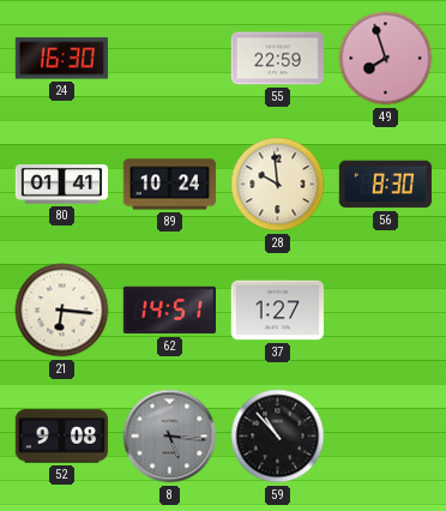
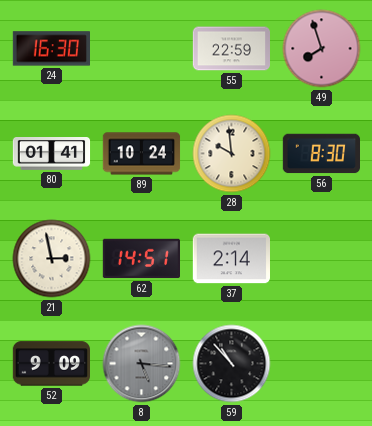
21: 6:16 -> 2:58
37: 1:27 -> 2:14
52: 9:08 -> 9:09
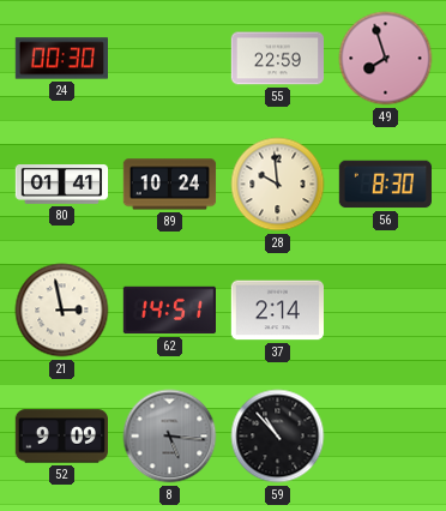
24: 16:30 -> 00:30
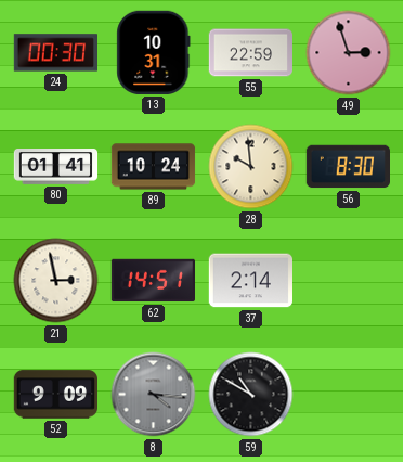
13: none -> 10:31
49: 7:57 -> 2:57
8: 5:16 -> 4:16
59: 10:53 -> 10:50
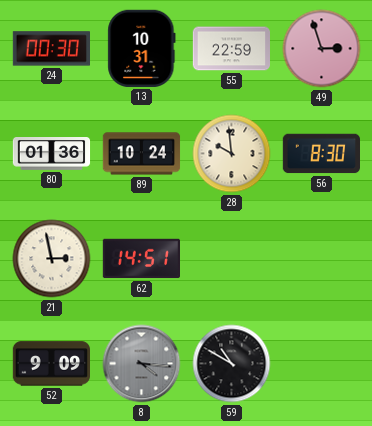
80: 01:41 -> 01:36
37: 2:14 -> none
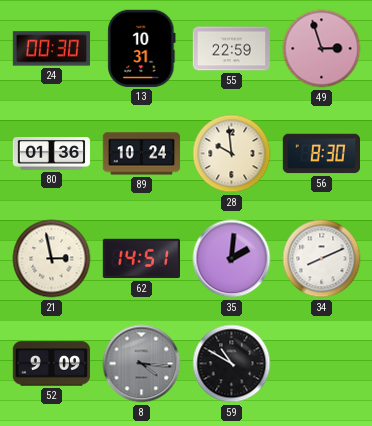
35: none -> 2:01
34: none -> 8:11
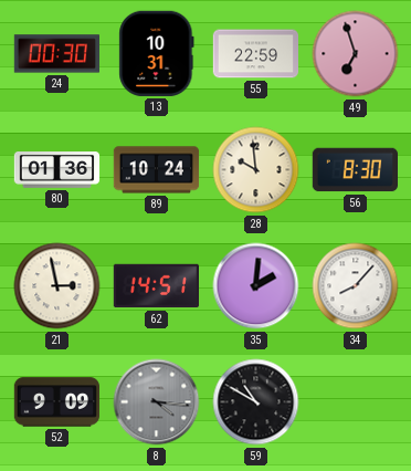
49: 2:57 -> 6:57
34: 8:11 -> 8:07
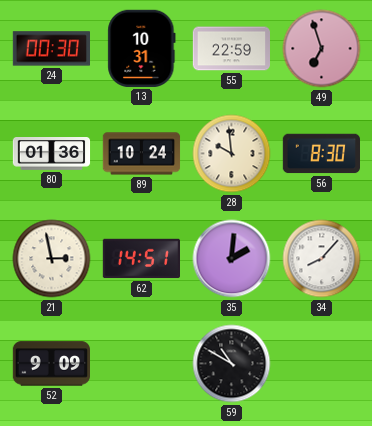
8: 4:16 -> none
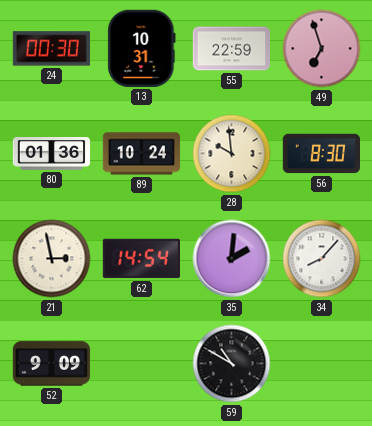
62: 14:51 -> 14:54
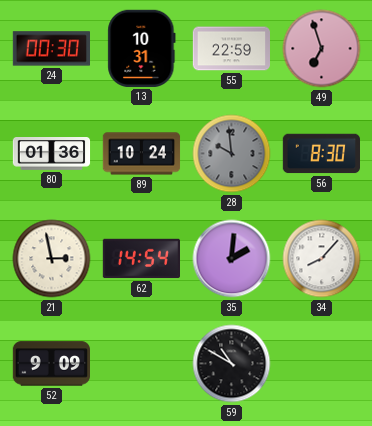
28 dial: cream -> grey
